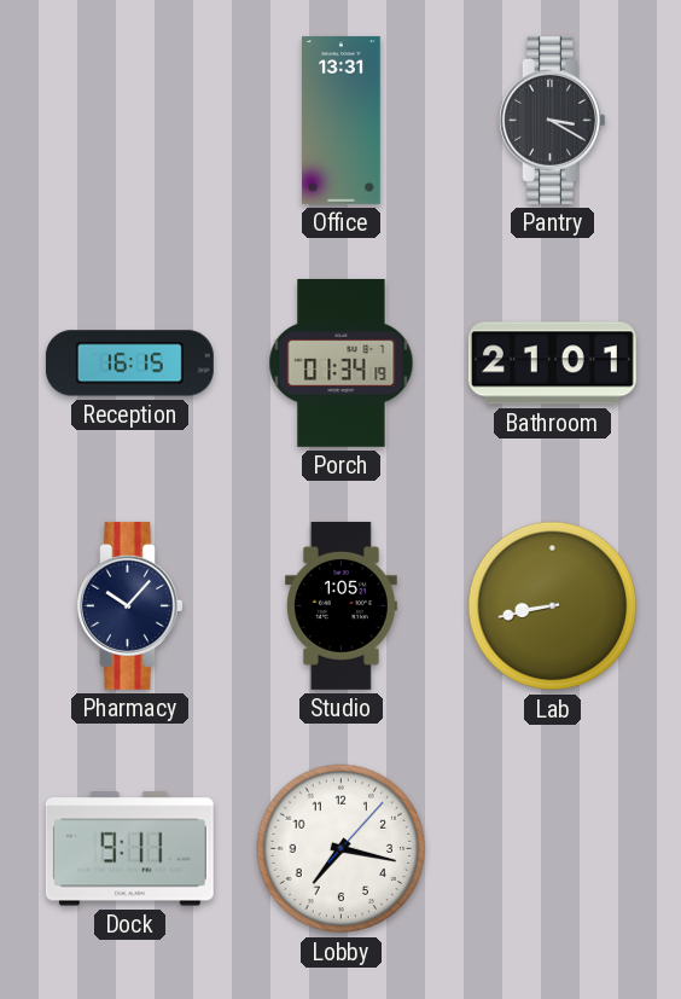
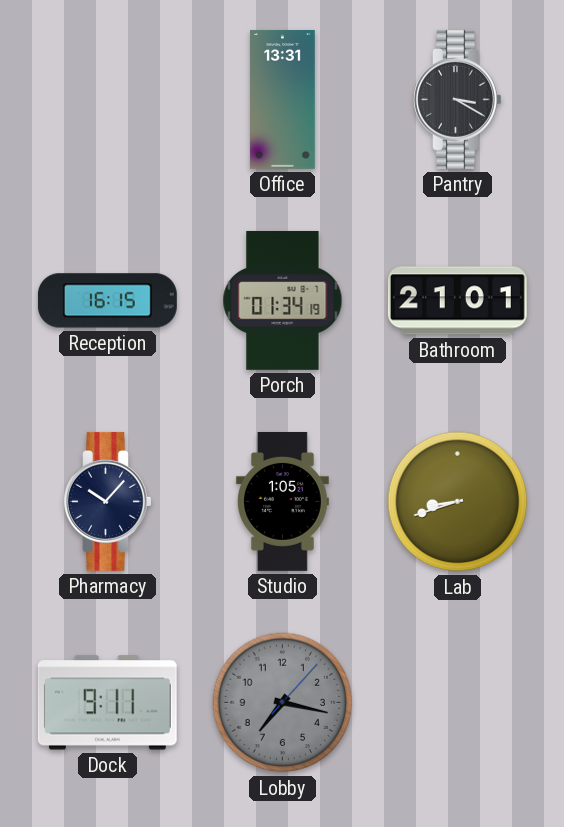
Lab: 8:43 -> 8:42
Lobby dial: white -> grey
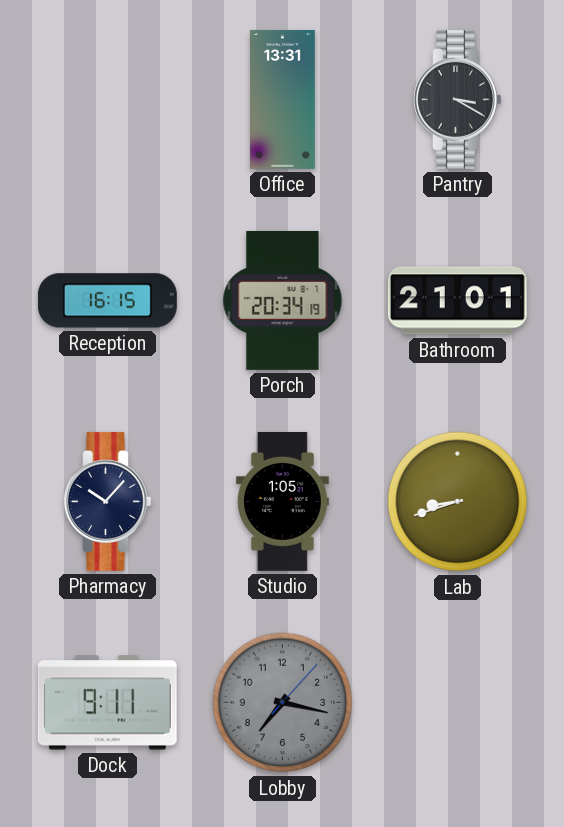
Porch: 01:34 -> 20:34
